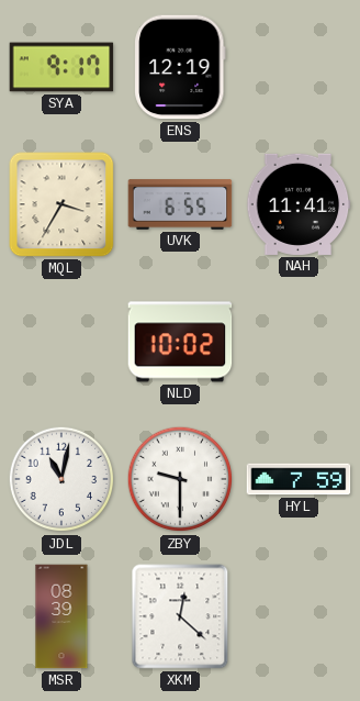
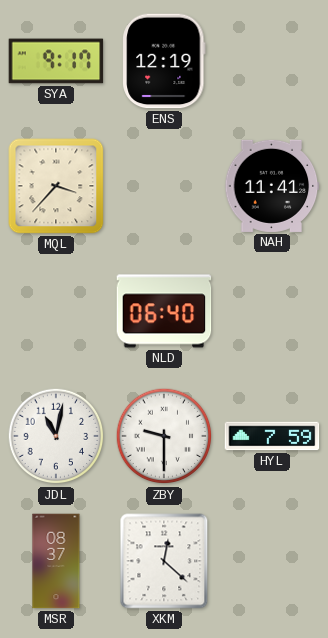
MQL: 3:35 -> 3:37
UVK: 6:55 -> none
NLD: 10:02 -> 06:40
MSR: 08:39 -> 08:37
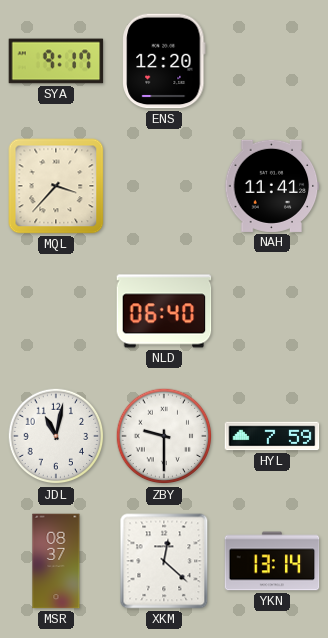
ENS: 12:19 -> 12:20
YKN: none -> 13:14
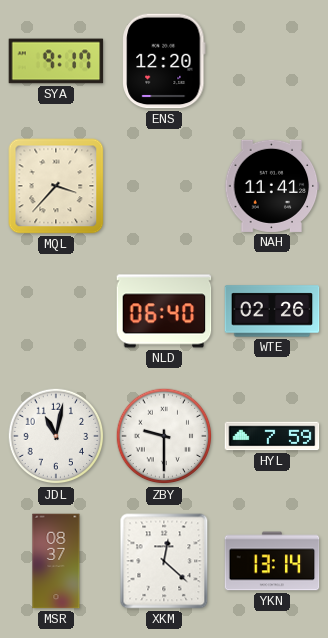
WTE: none -> 02:26
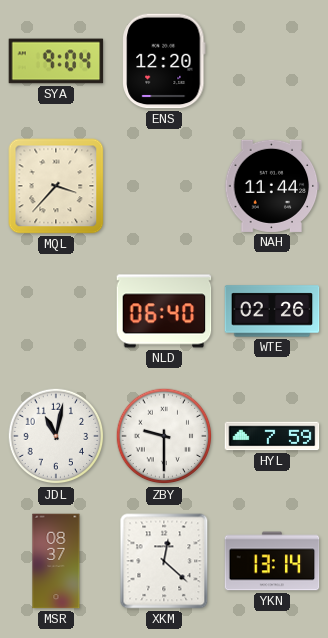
SYA: 9:17 -> 9:04
NAH: 11:41 -> 11:44
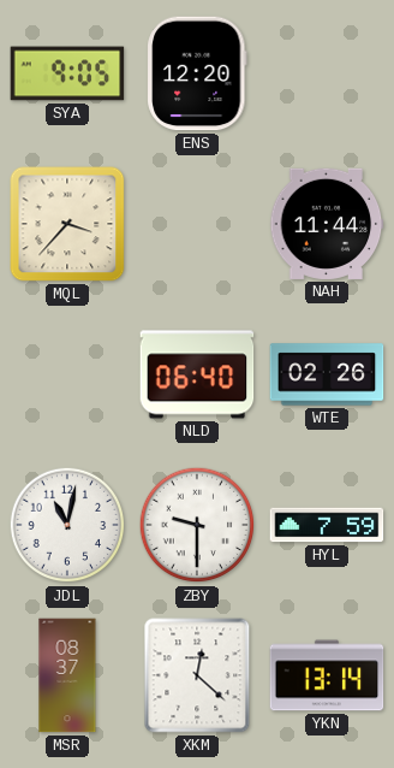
SYA: 9:04 -> 9:05
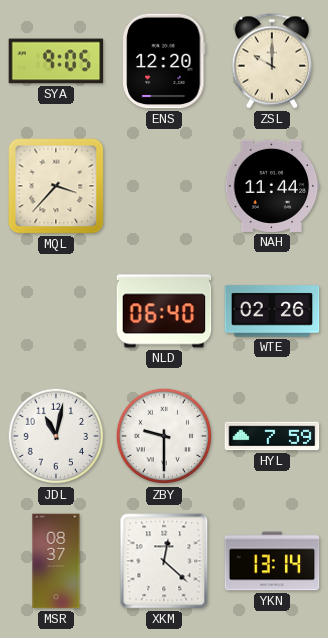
ZSL: none -> 10:00
